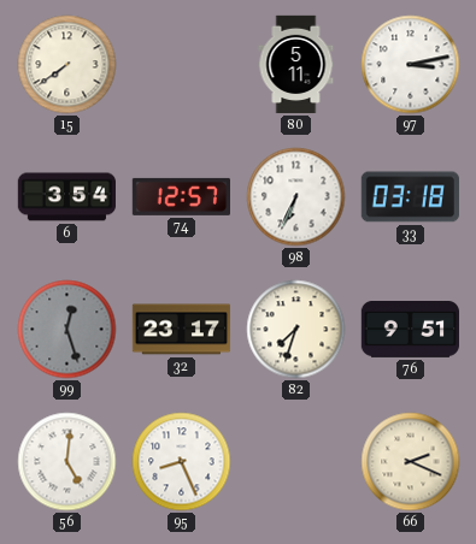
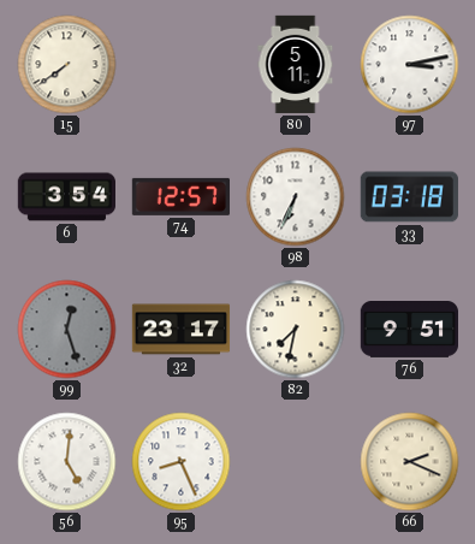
82: 7:33 -> 7:32
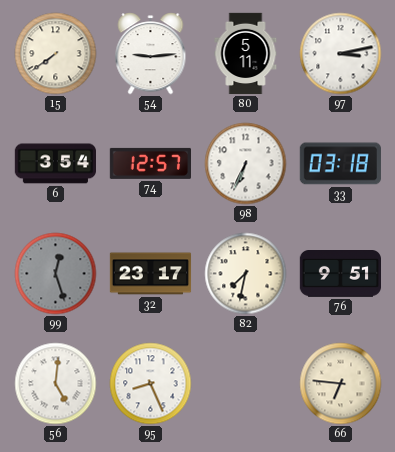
54: none -> 9:14
66: 2:19 -> 6:46
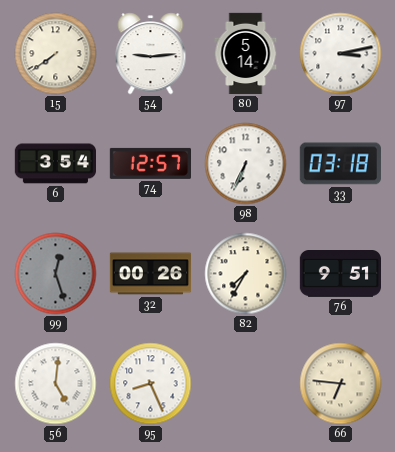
80: 5:11 -> 5:14
32: 23:17 -> 00:26
82: 7:32 -> 7:35
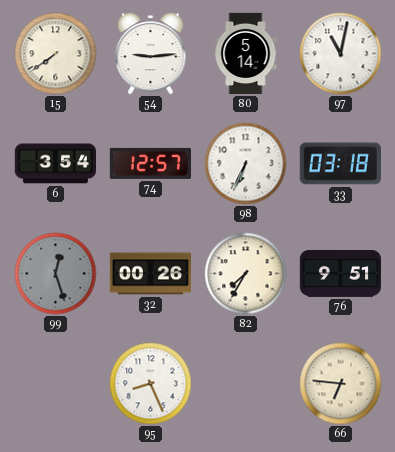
97: 3:13 -> 11:02
56: 5:01 -> none
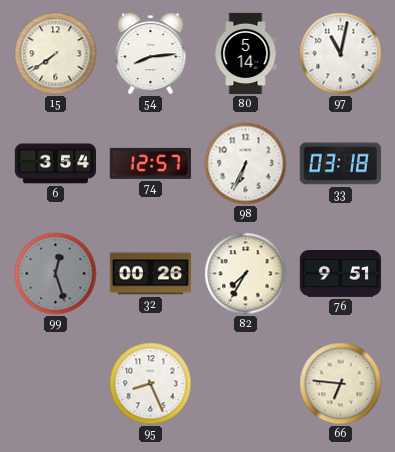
54: 9:14 -> 8:14
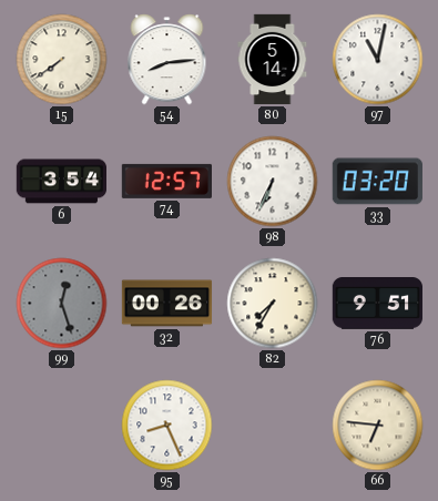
33: 03:18 -> 03:20
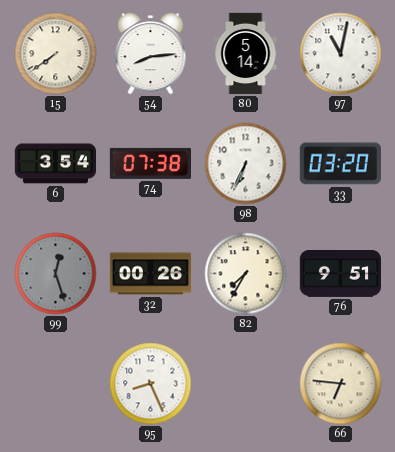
74: 12:57 -> 07:38
